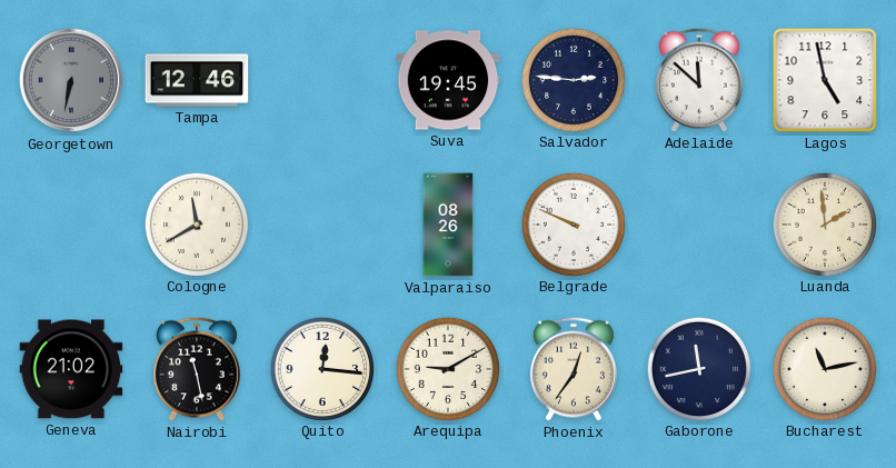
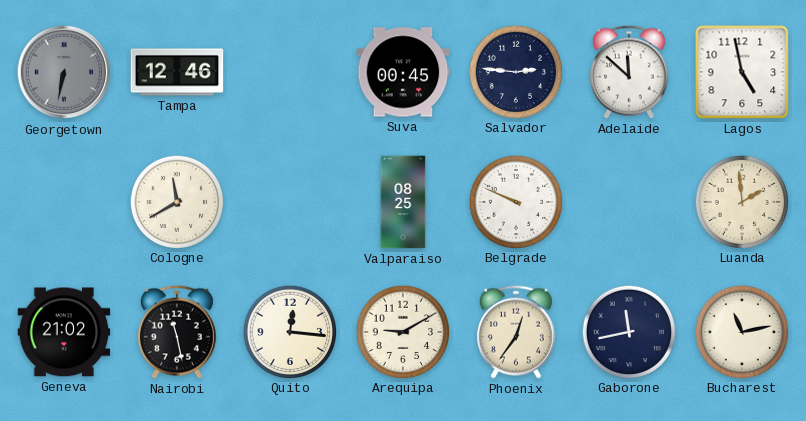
Suva: 19:45 -> 00:45
Valparaiso: 08:26 -> 08:25
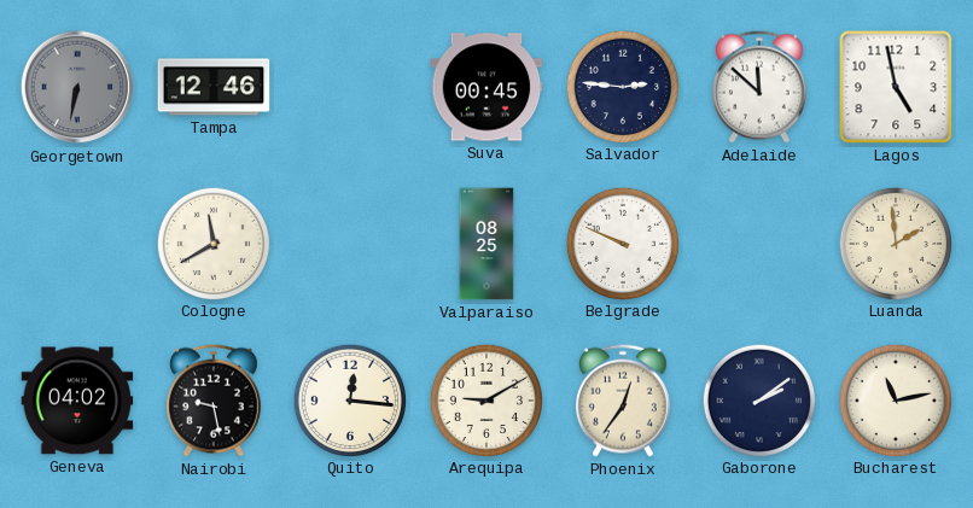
Geneva: 21:02 -> 04:02
Nairobi: 11:28 -> 9:28
Gaborone: 11:43 -> 2:09
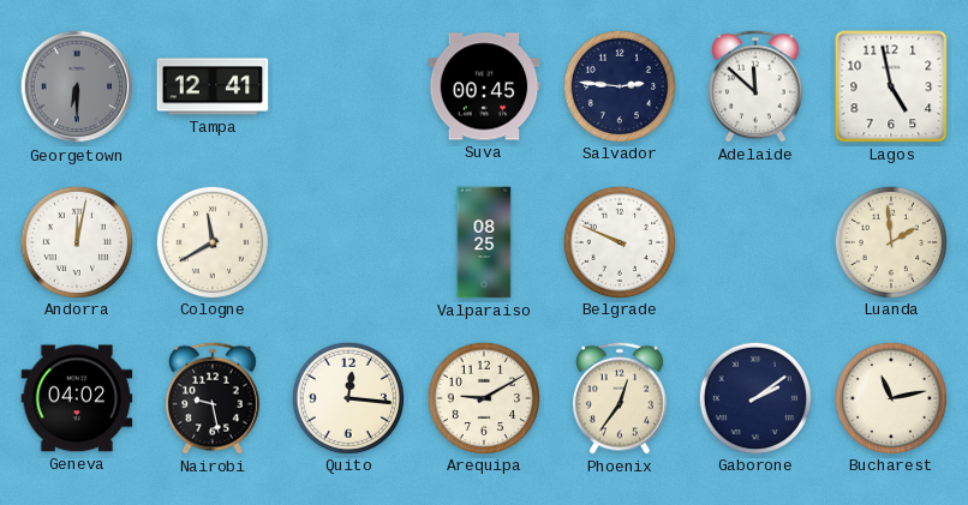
Georgetown: 6:32 -> 6:30
Tampa: 12:46 -> 12:41
Andorra: none -> 12:02
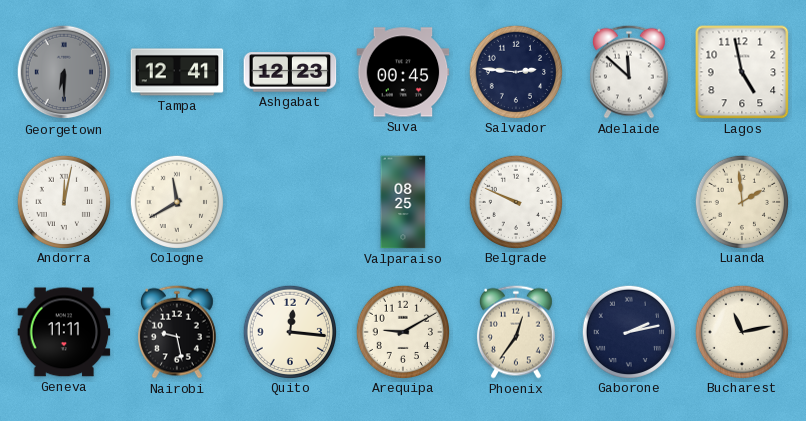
Ashgabat: none -> 12:23
Geneva: 04:02 -> 11:11
Gaborone: 2:09 -> 2:13
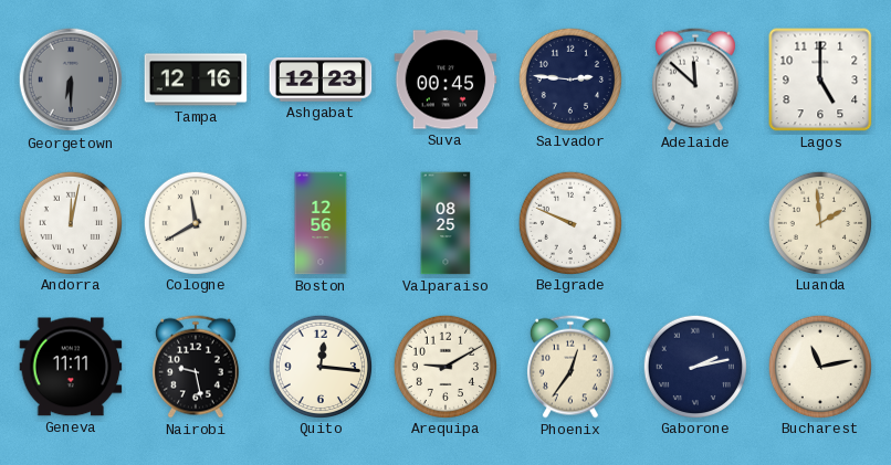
Tampa: 12:41 -> 12:16
Lagos: 4:58 -> 5:00
Boston: none -> 12:56
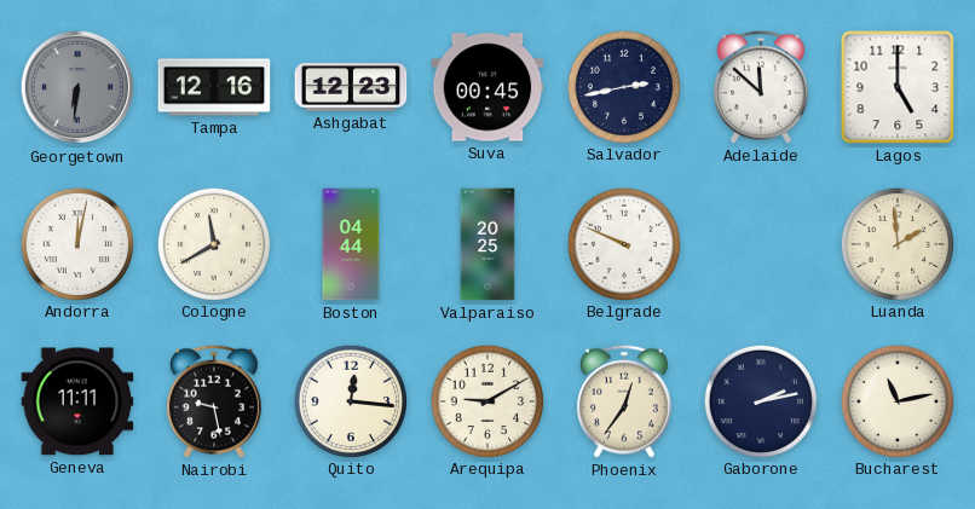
Georgetown: 6:30 -> 6:31
Salvador: 2:46 -> 2:43
Boston: 12:56 -> 04:44
Valparaiso: 08:25 -> 20:25
